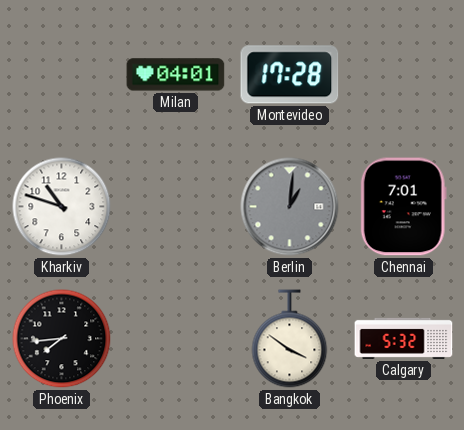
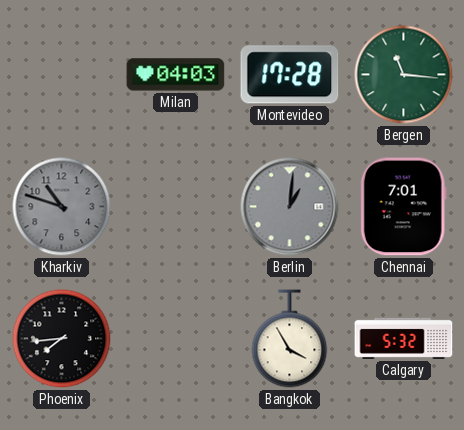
Milan: 04:01 -> 04:03
Bergen: none -> 11:16
Kharkiv dial: white -> grey
Bangkok: 3:51 -> 3:55
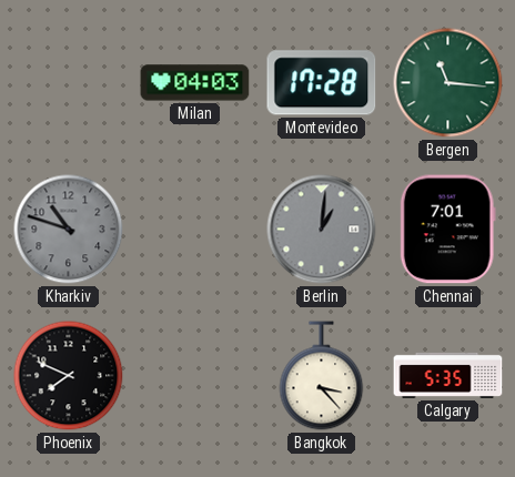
Phoenix: 7:44 -> 7:49
Bangkok: 3:55 -> 3:23
Calgary: 5:32 -> 5:35
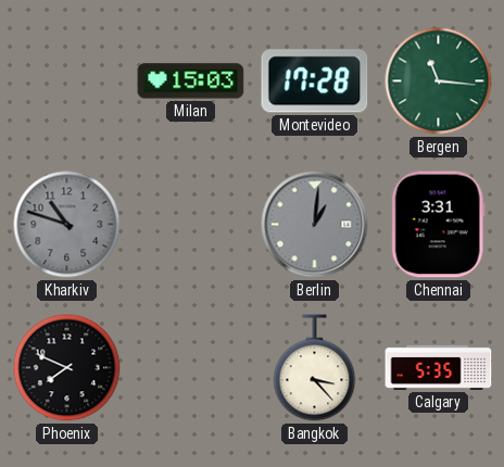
Milan: 04:03 -> 15:03
Chennai: 7:01 -> 3:31
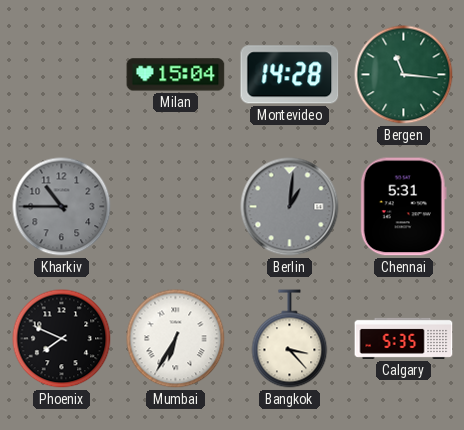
Milan: 15:03 -> 15:04
Montevideo: 17:28 -> 14:28
Kharkiv: 10:48 -> 10:45
Chennai: 3:31 -> 5:31
Mumbai: none -> 6:35
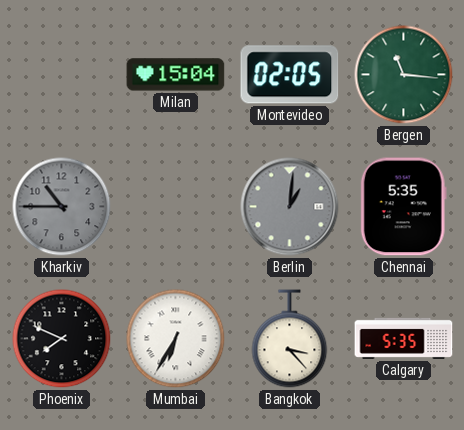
Montevideo: 14:28 -> 02:05
Chennai: 5:31 -> 5:35
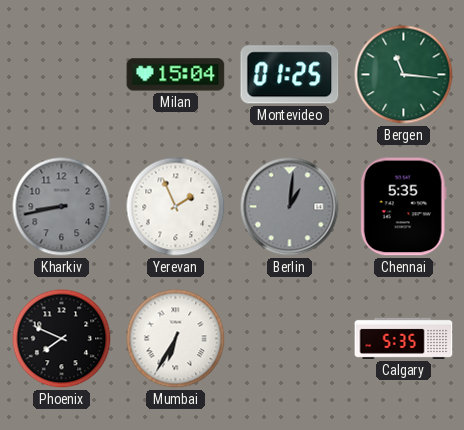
Montevideo: 02:05 -> 01:25
Kharkiv: 10:45 -> 8:43
Yerevan: none -> 1:56
Bangkok: 3:23 -> none
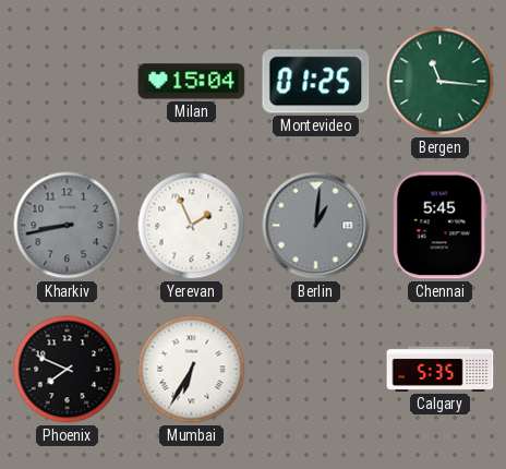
Chennai: 5:35 -> 5:45
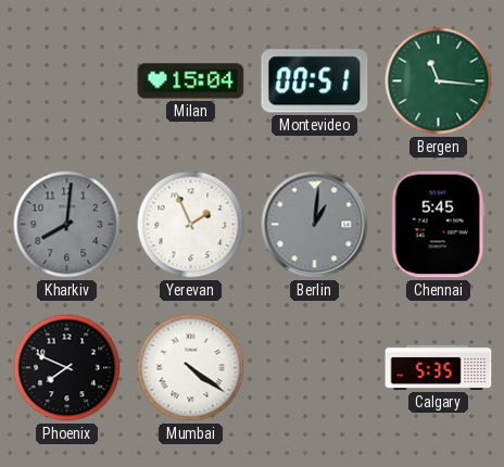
Montevideo: 01:25 -> 00:51
Kharkiv: 8:43 -> 8:01
Mumbai: 6:35 -> 4:21
